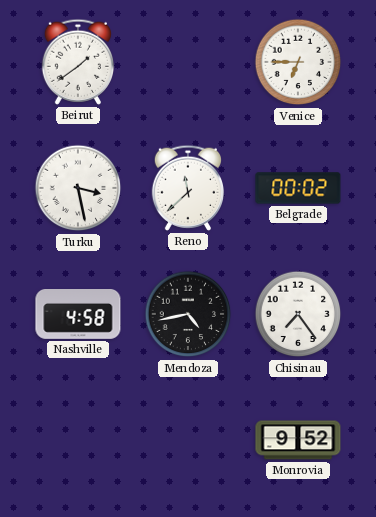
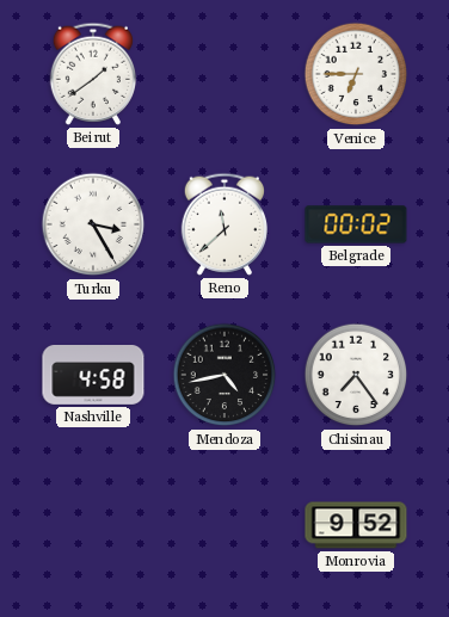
Turku: 3:28 -> 3:25
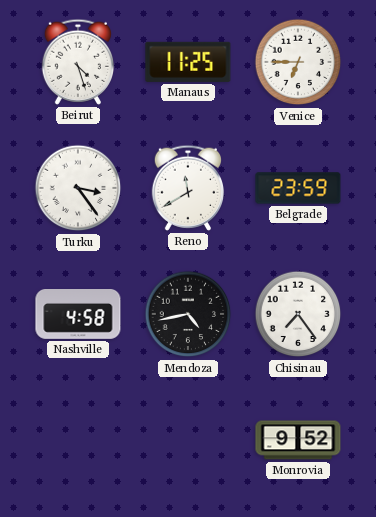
Beirut: 1:39 -> 4:27
Manaus: none -> 11:25
Turku: 3:25 -> 3:24
Reno: 11:38 -> 11:40
Belgrade: 00:02 -> 23:59
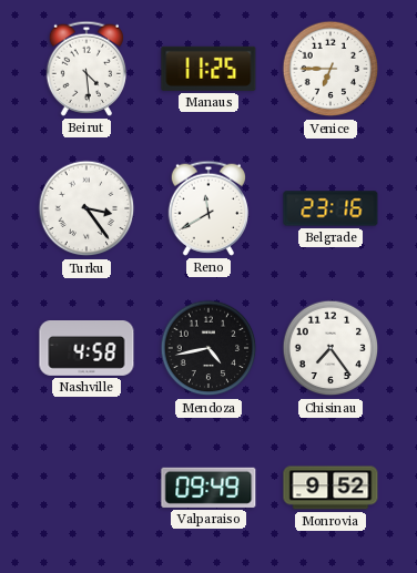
Beirut: 4:27 -> 4:29
Belgrade: 23:59 -> 23:16
Valparaiso: none -> 09:49
